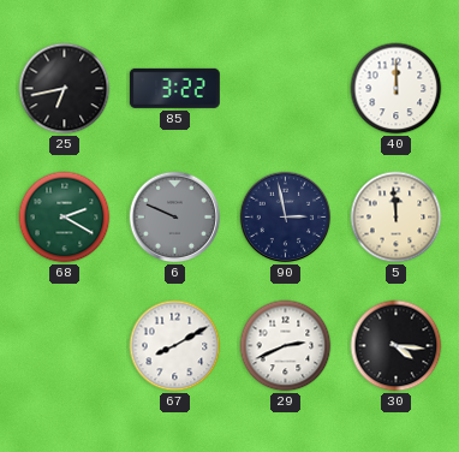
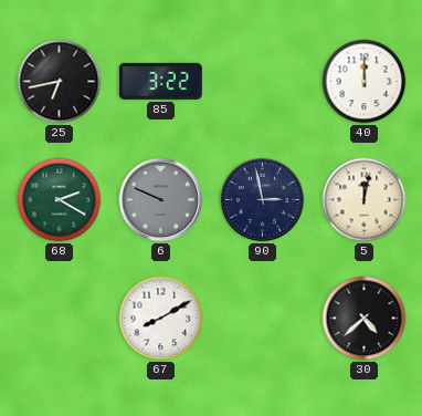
5: 11:59 -> 12:02
29: 2:41 -> none
30: 4:16 -> 4:38
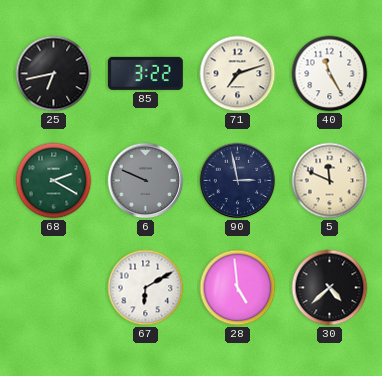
71: none -> 7:12
40: 12:00 -> 11:25
5: 12:02 -> 11:49
67: 8:10 -> 6:10
28: none -> 4:59
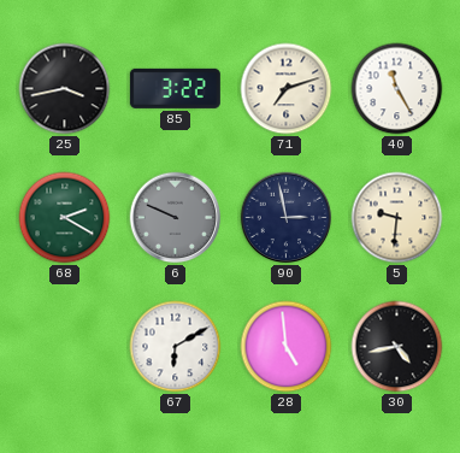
25: 6:43 -> 3:43
5: 11:49 -> 9:31
30: 4:38 -> 4:43
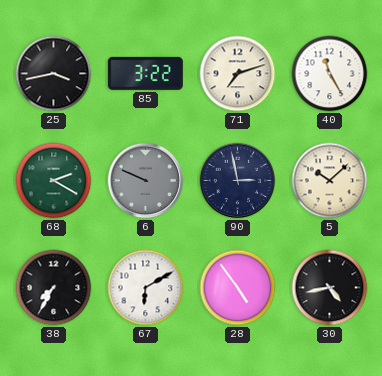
5: 9:31 -> 10:08
38: none -> 7:35
28: 4:59 -> 4:54
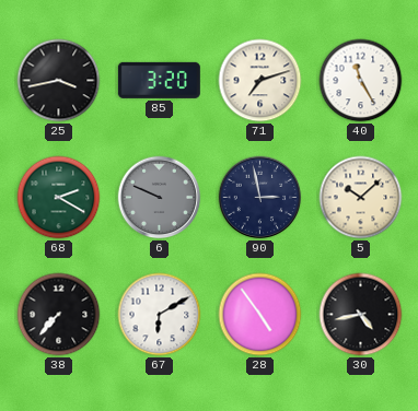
85: 3:22 -> 3:20
38: 7:35 -> 7:37
